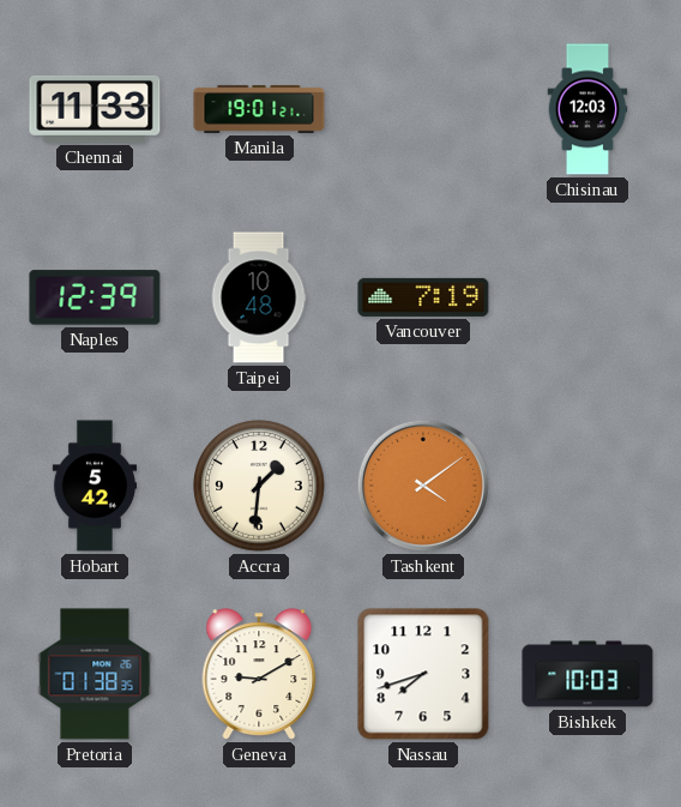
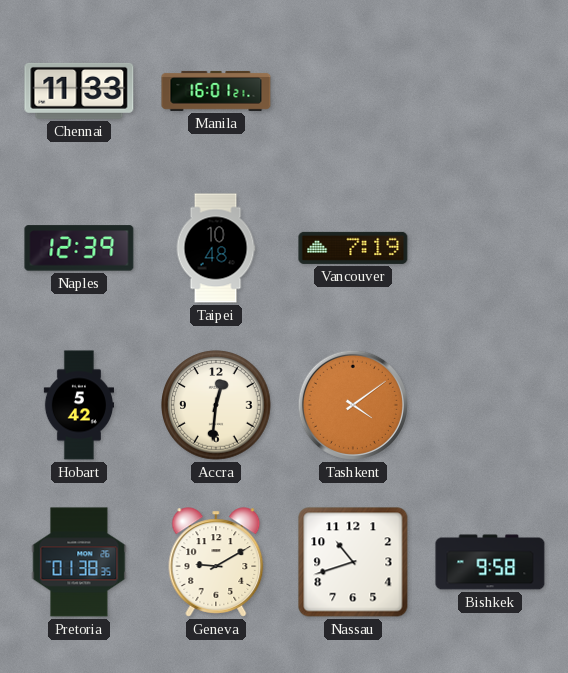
Manila: 19:01 -> 16:01
Chisinau: 12:03 -> none
Accra: 1:31 -> 12:31
Nassau: 7:42 -> 10:42
Bishkek: 10:03 -> 9:58
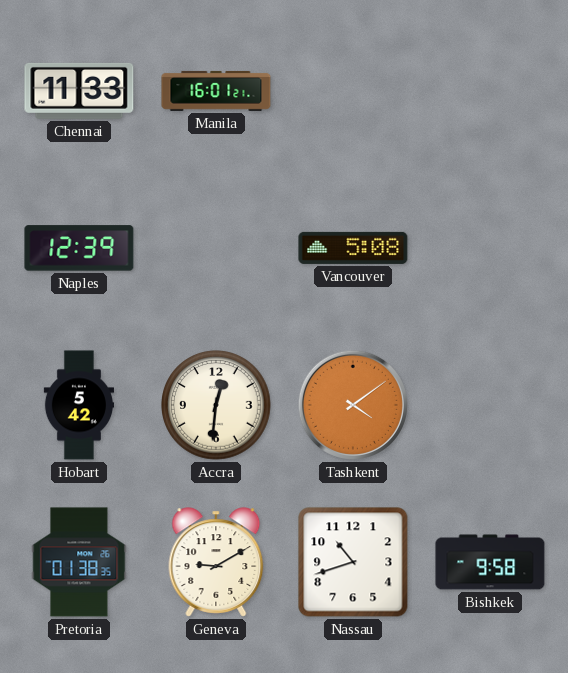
Taipei: 10:48 -> none
Vancouver: 7:19 -> 5:08
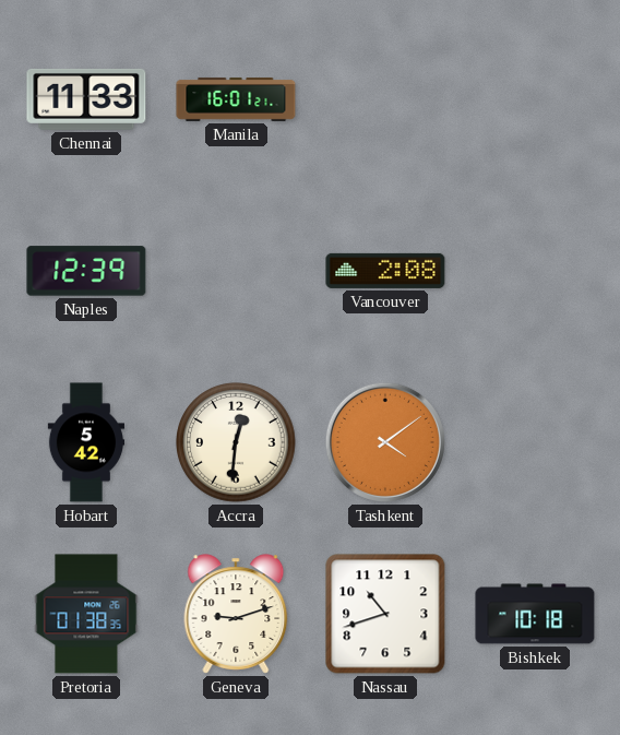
Vancouver: 5:08 -> 2:08
Geneva: 9:10 -> 9:12
Bishkek: 9:58 -> 10:18
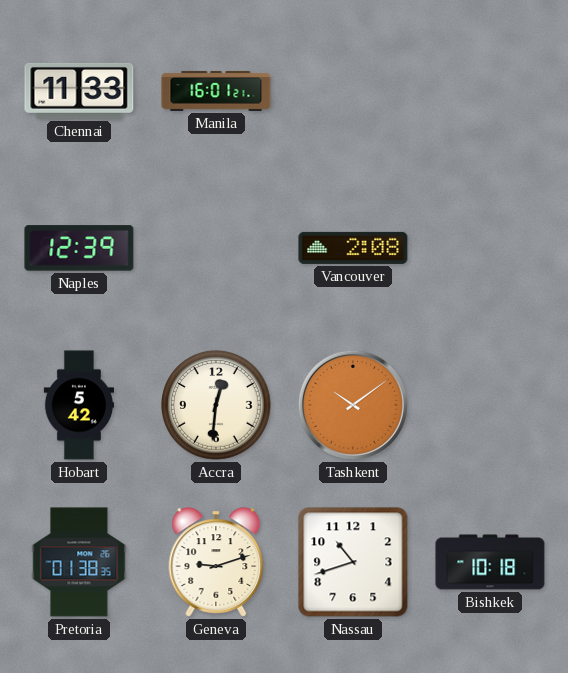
Tashkent: 4:09 -> 10:09
